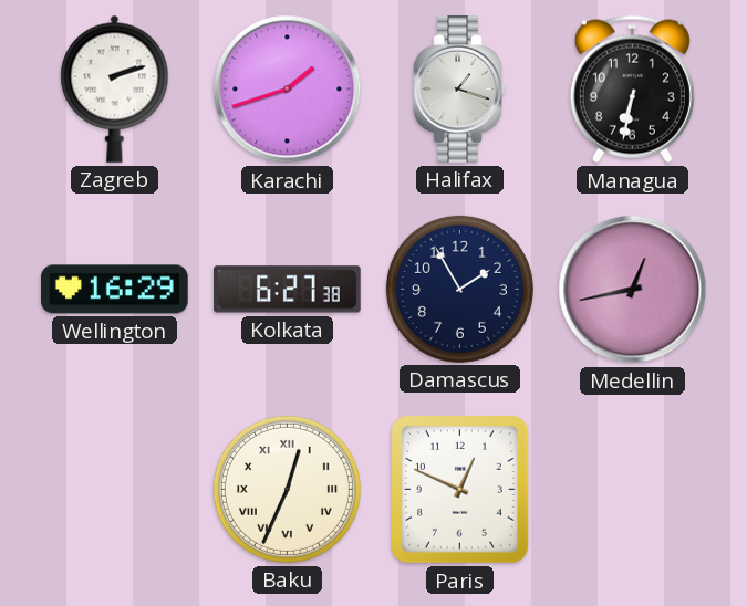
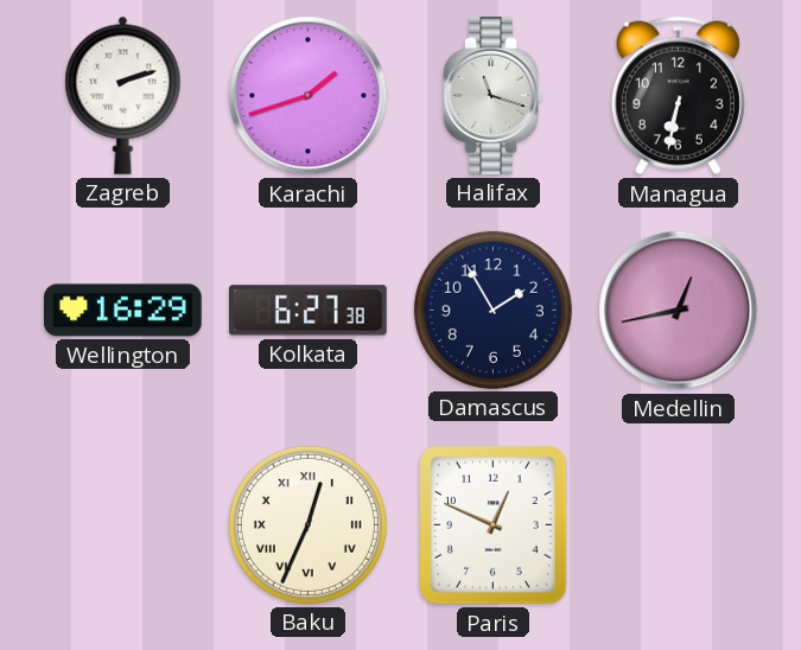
Halifax: 1:18 -> 11:18
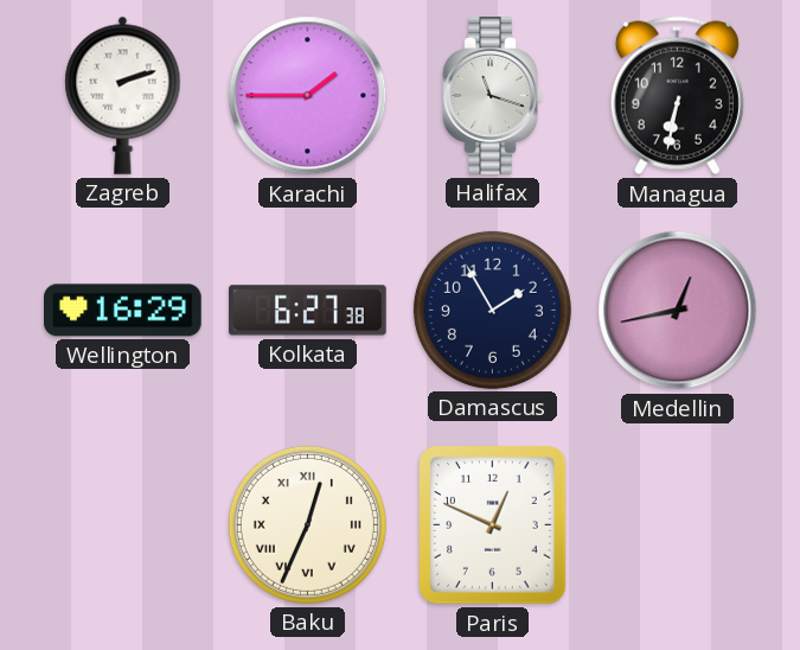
Karachi: 1:42 -> 1:45
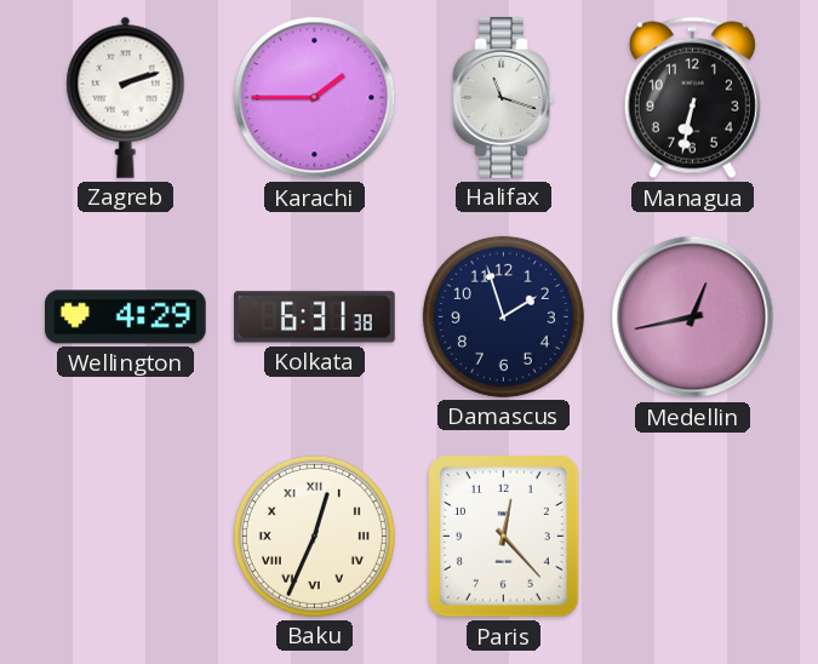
Wellington: 16:29 -> 4:29
Kolkata: 6:27 -> 6:31
Damascus: 1:55 -> 1:57
Paris: 12:49 -> 12:23
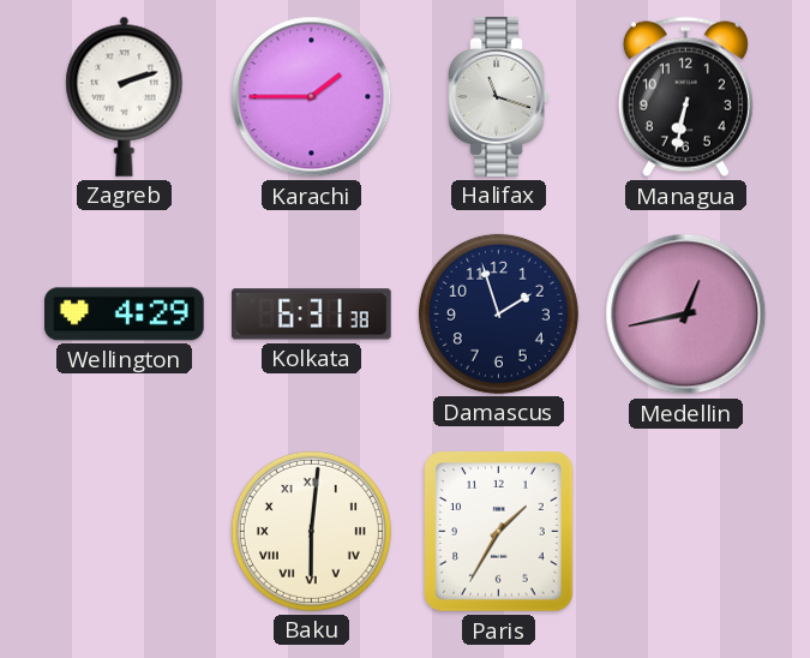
Baku: 12:34 -> 6:01
Paris: 12:23 -> 1:35
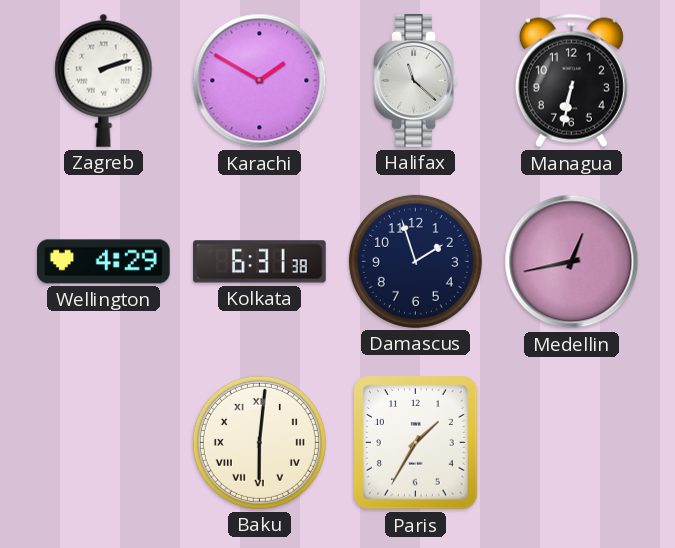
Karachi: 1:45 -> 1:50
Halifax: 11:18 -> 11:22
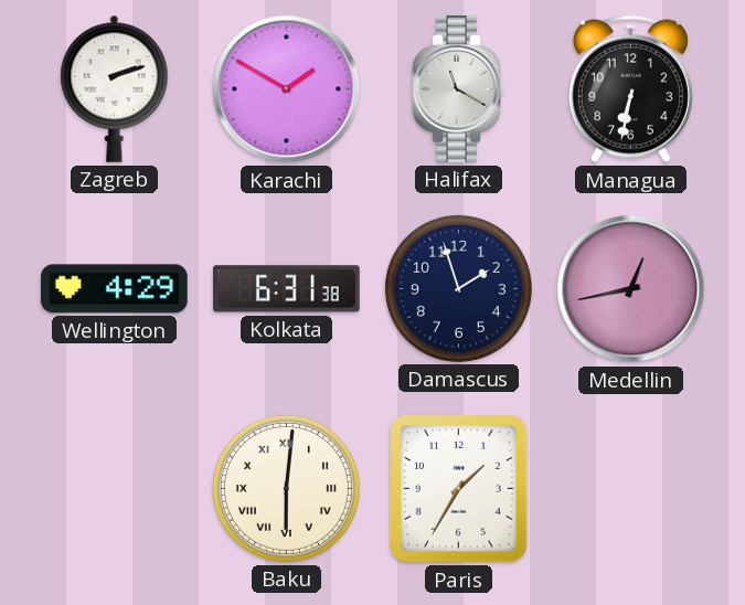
Halifax: 11:22 -> 11:20
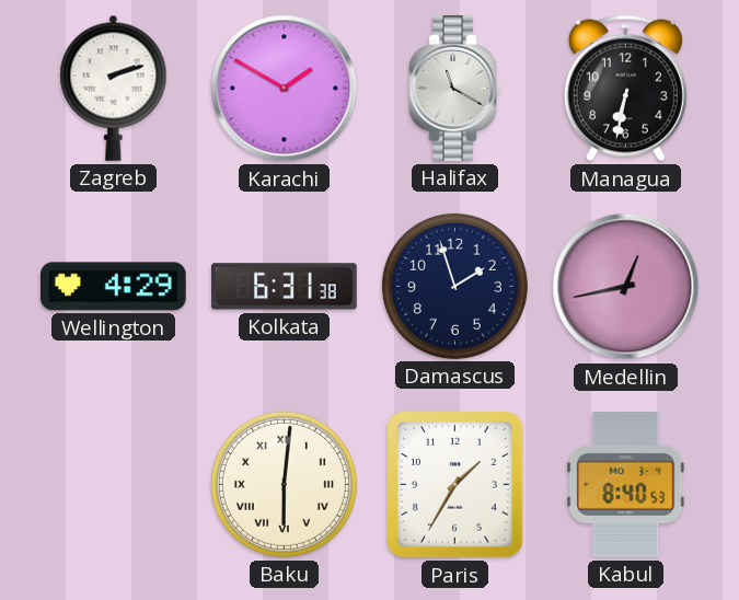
Kabul: none -> 8:40
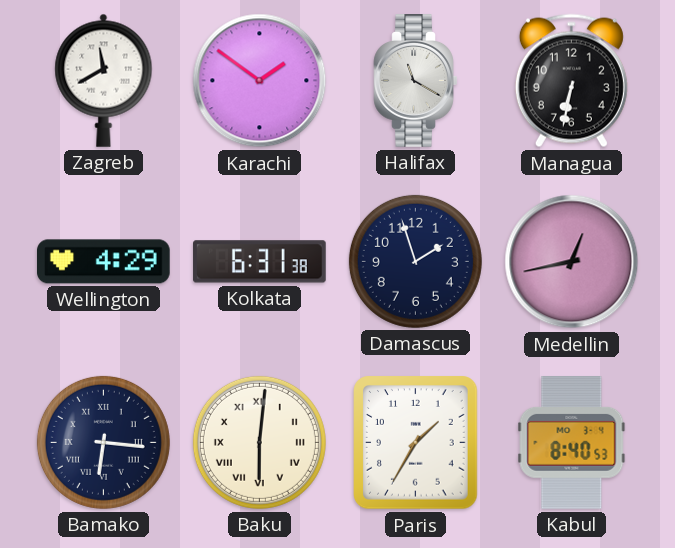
Zagreb: 2:12 -> 11:40
Karachi: 1:50 -> 1:51
Bamako: none -> 6:16
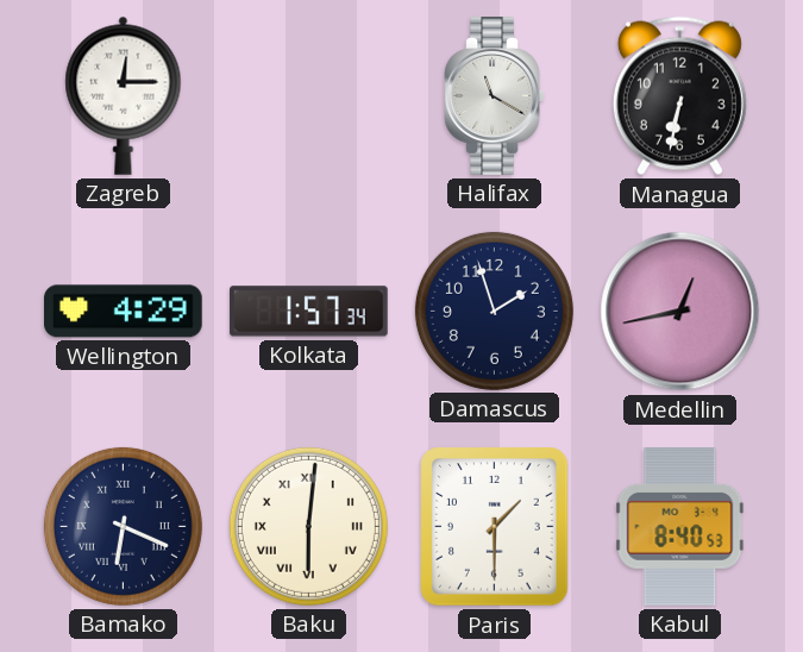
Zagreb: 11:40 -> 12:15
Karachi: 1:51 -> none
Kolkata: 6:31 -> 1:57
Bamako: 6:16 -> 6:19
Paris: 1:35 -> 1:30
